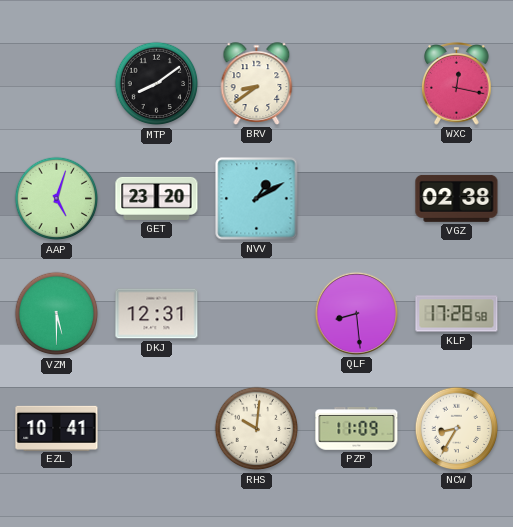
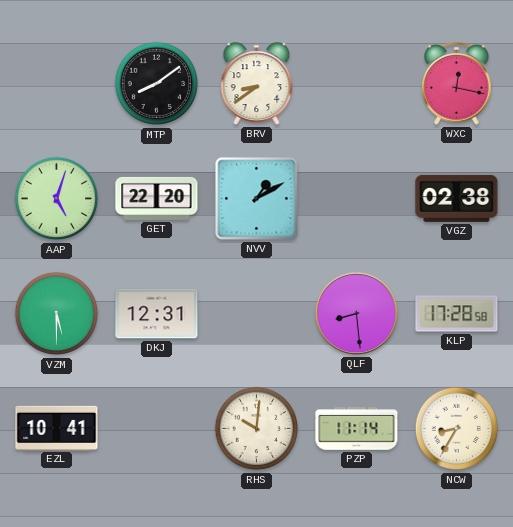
GET: 23:20 -> 22:20
PZP: 11:09 -> 11:14
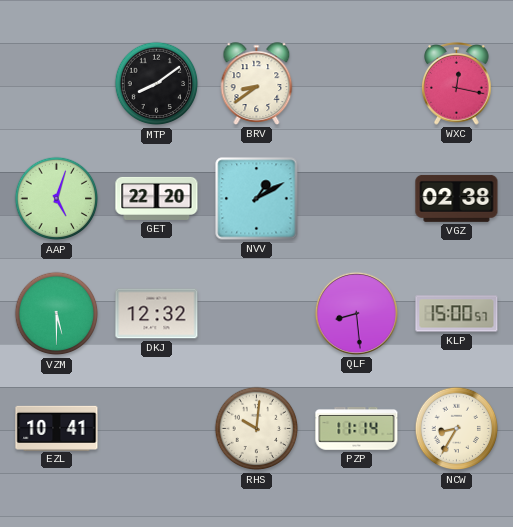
DKJ: 12:31 -> 12:32
KLP: 17:28 -> 15:00
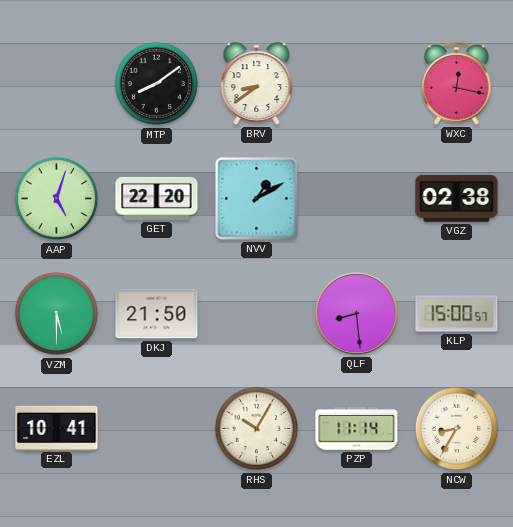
DKJ: 12:32 -> 21:50
RHS: 10:01 -> 10:05
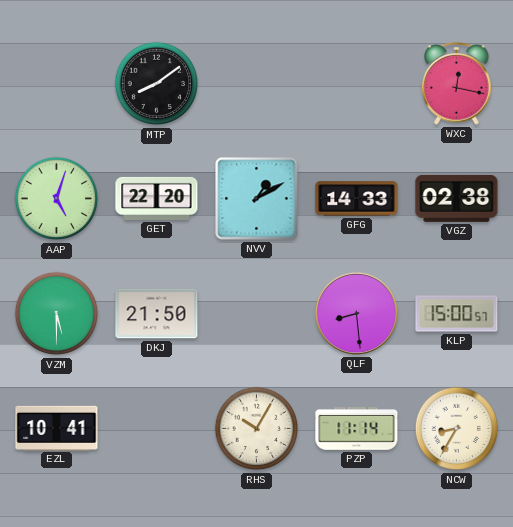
BRV: 8:39 -> none
GFG: none -> 14:33
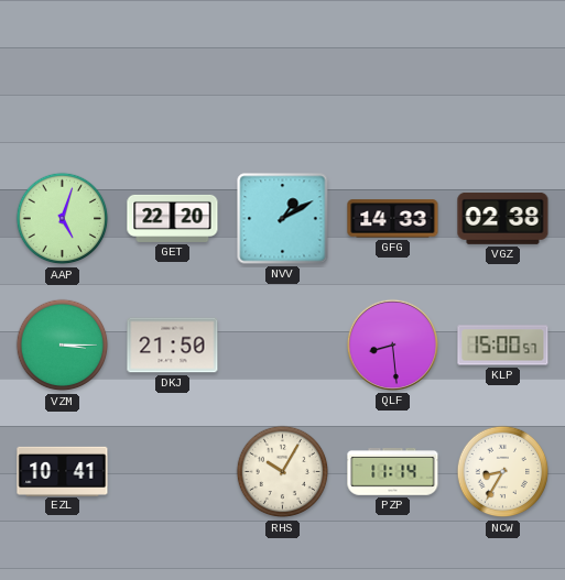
MTP: 8:09 -> none
WXC: 12:17 -> none
VZM: 5:30 -> 3:15
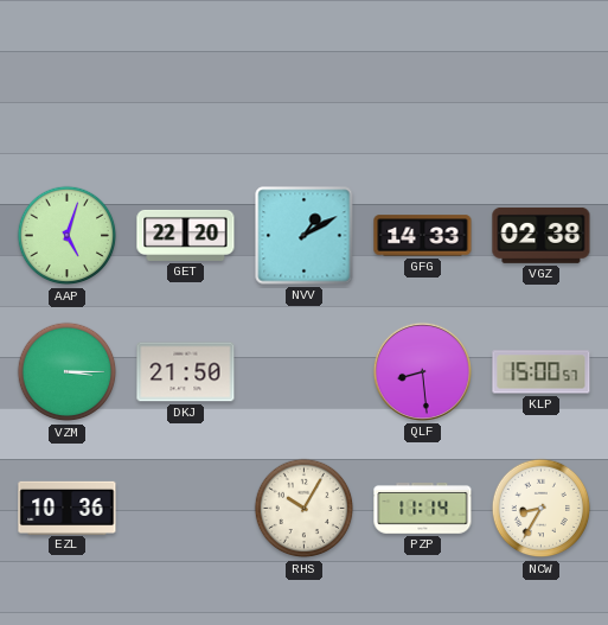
EZL: 10:41 -> 10:36
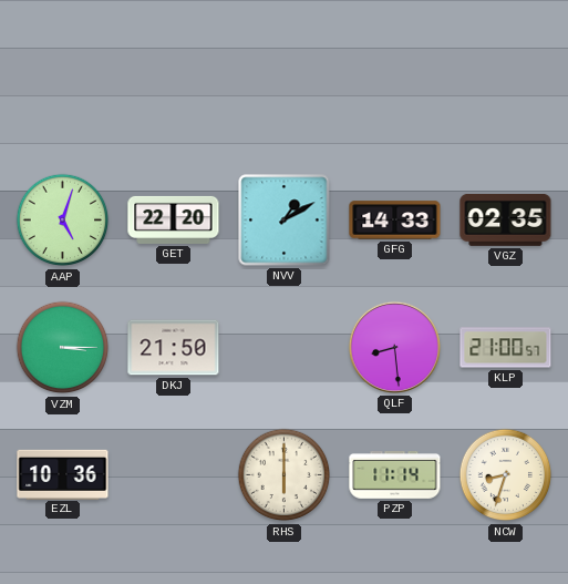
VGZ: 02:38 -> 02:35
KLP: 15:00 -> 21:00
RHS: 10:05 -> 6:00
NCW: 8:35 -> 8:33
